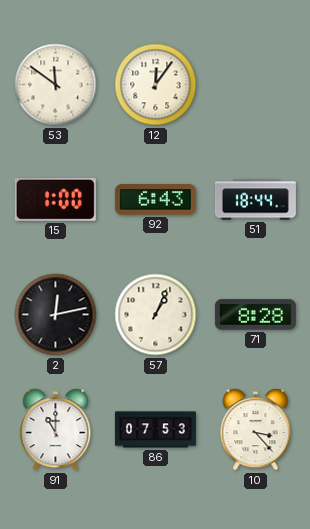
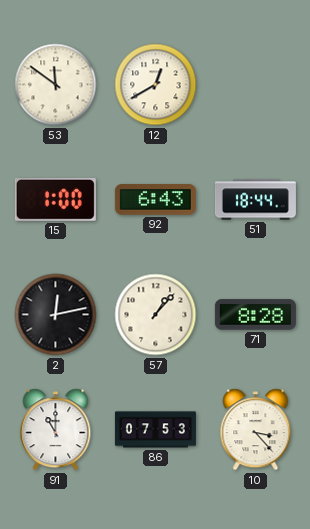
12: 12:06 -> 12:40
57: 1:04 -> 1:07
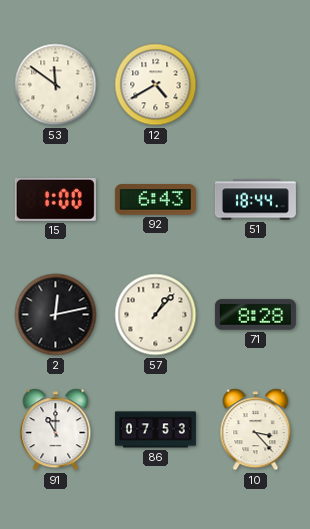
12: 12:40 -> 4:40
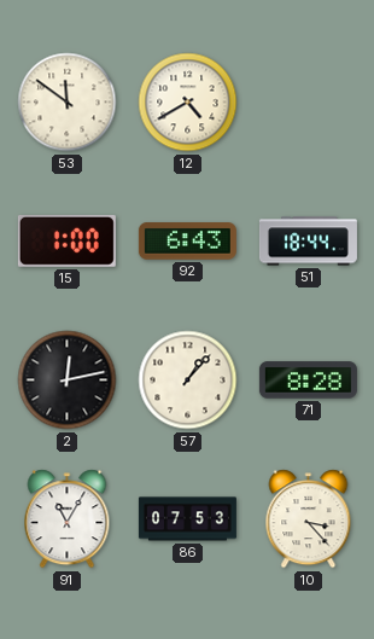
91: 11:00 -> 11:05
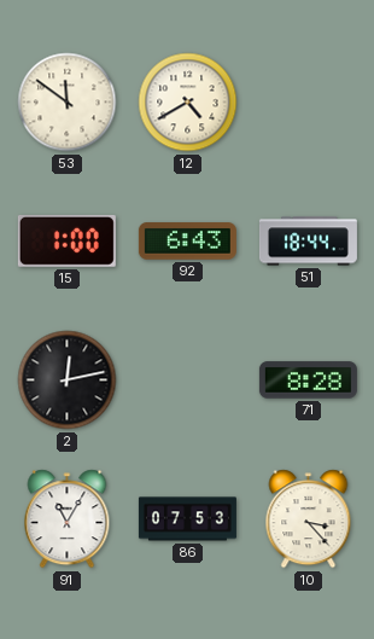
57: 1:07 -> none
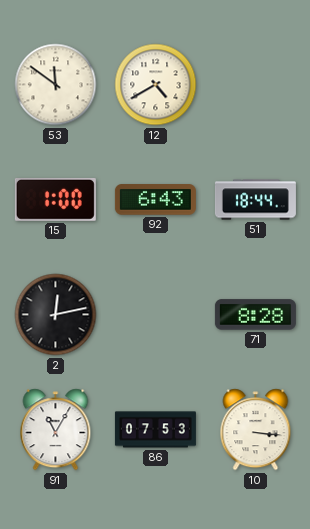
10: 3:23 -> 3:16
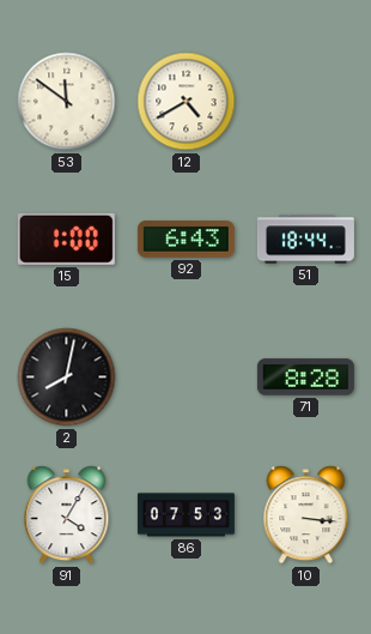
2: 12:13 -> 8:02
91: 11:05 -> 4:05
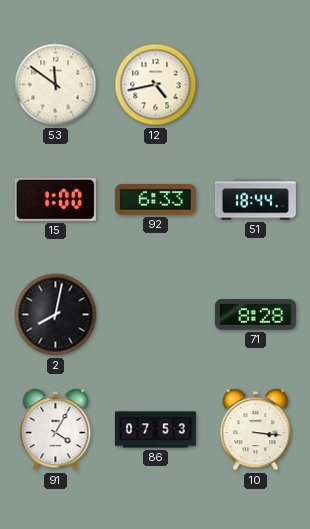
12: 4:40 -> 4:43
92: 6:43 -> 6:33
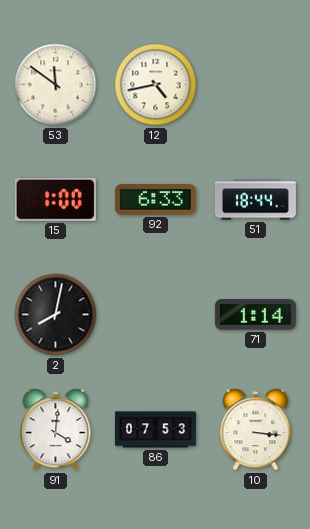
71: 8:28 -> 1:14
91: 4:05 -> 4:01
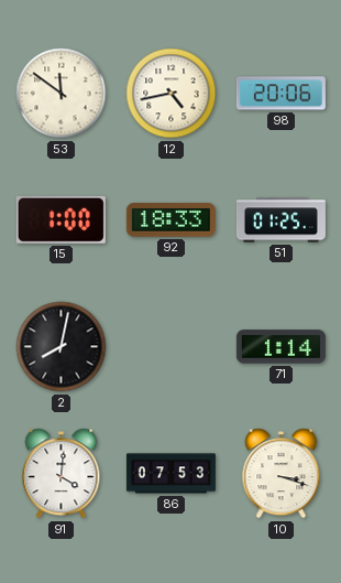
98: none -> 20:06
92: 6:33 -> 18:33
51: 18:44 -> 01:25
10: 3:16 -> 3:18
